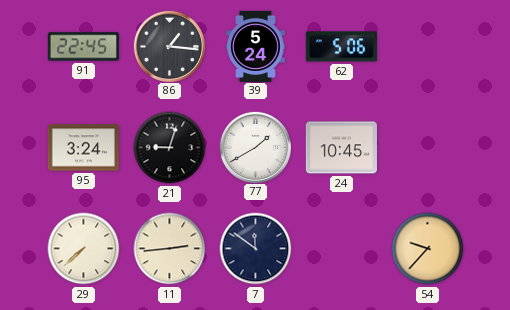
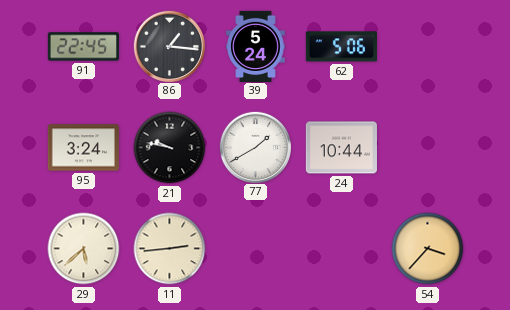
21: 9:03 -> 9:47
24: 10:45 -> 10:44
29: 7:38 -> 5:38
7: 11:51 -> none
54: 9:37 -> 3:37
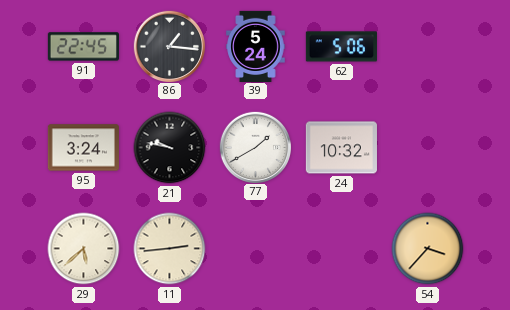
24: 10:44 -> 10:32
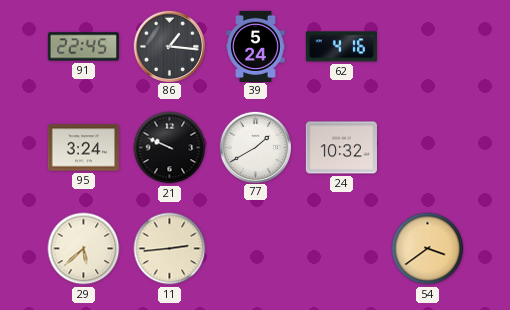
62: 5:06 -> 4:16
21: 9:47 -> 9:49
54: 3:37 -> 3:39
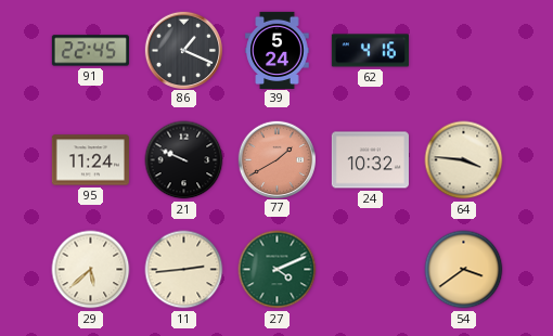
86: 1:16 -> 1:19
95: 3:24 -> 11:24
77 dial: white -> salmon
64: none -> 3:46
27: none -> 4:11
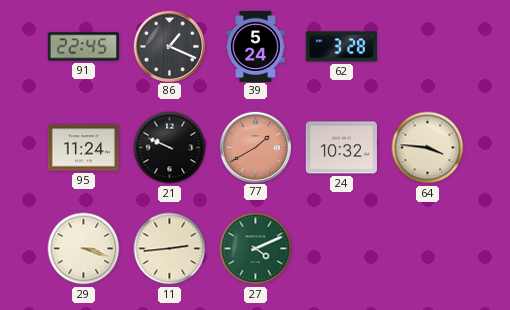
62: 4:16 -> 3:28
29: 5:38 -> 3:18
54: 3:39 -> none
